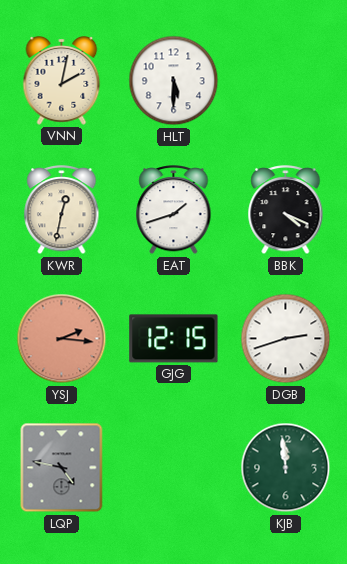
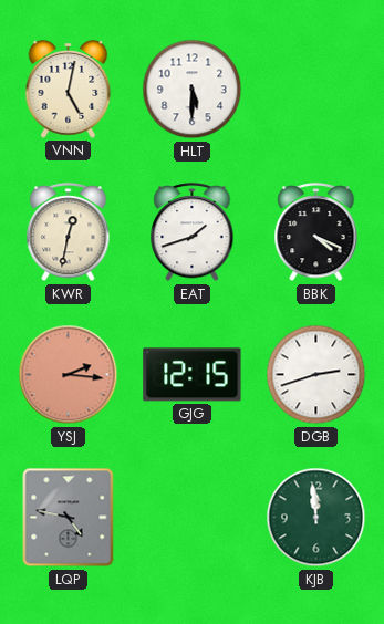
VNN: 2:02 -> 5:02
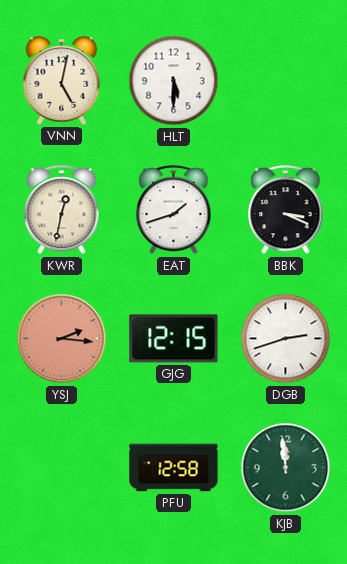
BBK: 4:19 -> 3:19
LQP: 4:47 -> none
PFU: none -> 12:58
